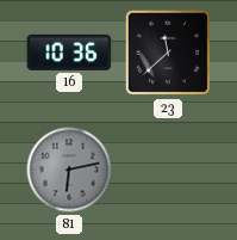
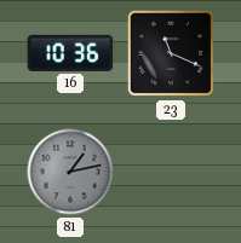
23: 11:38 -> 11:19
81: 6:13 -> 1:13
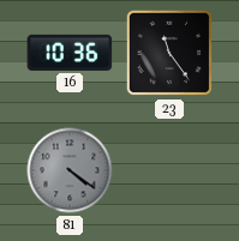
23: 11:19 -> 11:24
81: 1:13 -> 4:21
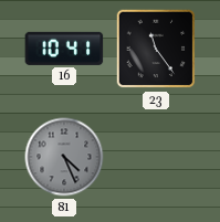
16: 10:36 -> 10:41
81: 4:21 -> 4:26
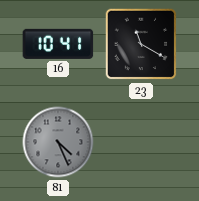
23: 11:24 -> 11:20
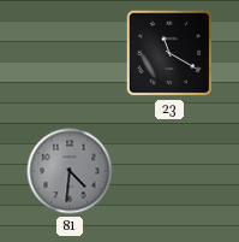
16: 10:41 -> none
81: 4:26 -> 4:31
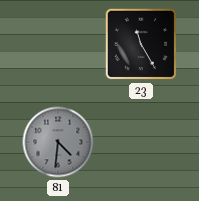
23: 11:20 -> 11:25
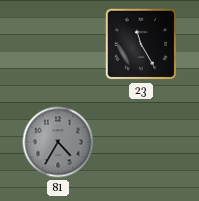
81: 4:31 -> 4:35
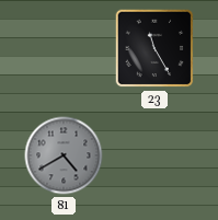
81: 4:35 -> 4:40
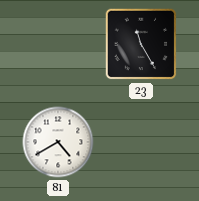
81 dial: grey -> white
